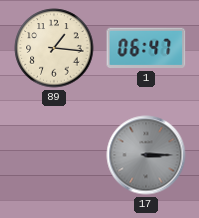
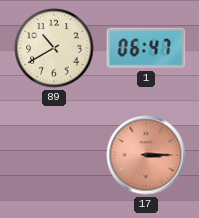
89: 1:16 -> 10:40
17 dial: grey -> salmon
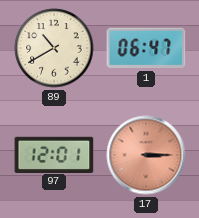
97: none -> 12:01
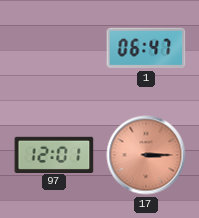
89: 10:40 -> none
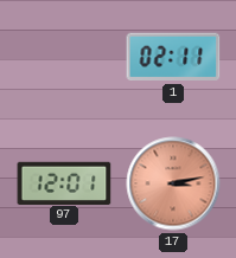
1: 06:47 -> 02:11
17: 3:15 -> 3:13
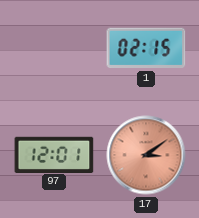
1: 02:11 -> 02:15
17: 3:13 -> 3:09
